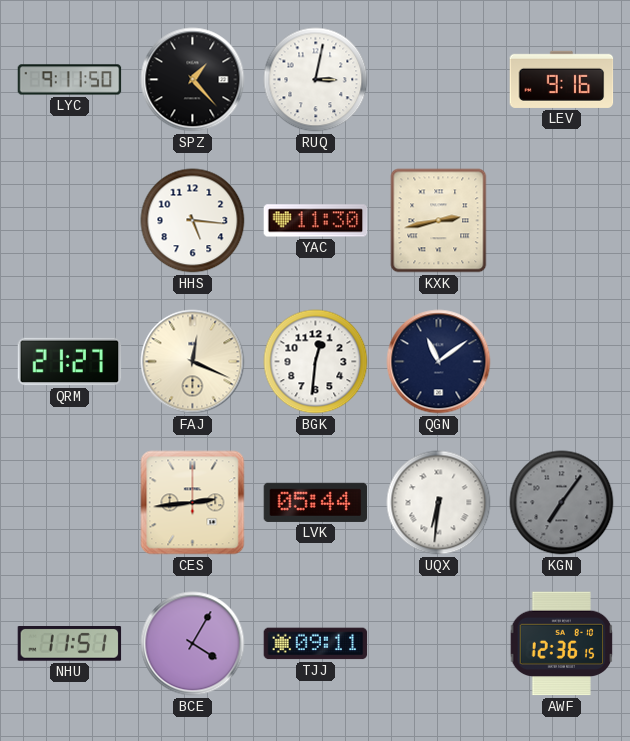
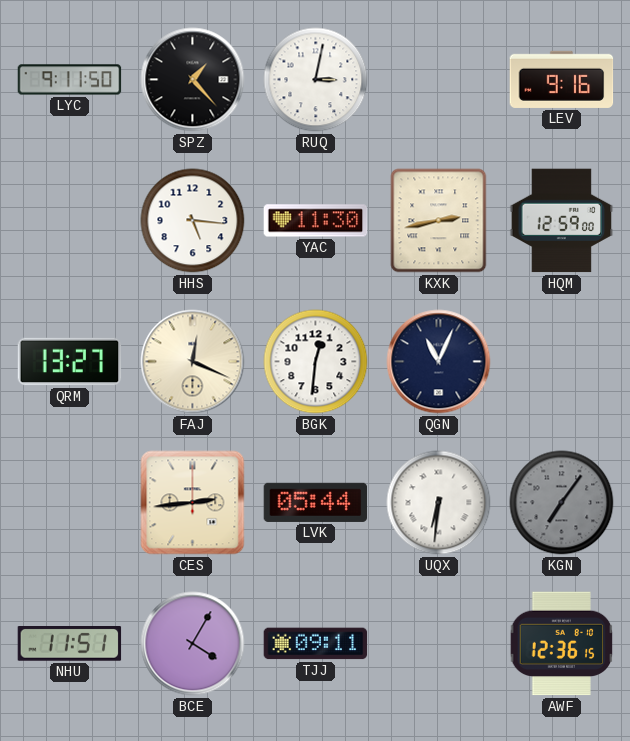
HQM: none -> 12:59
QRM: 21:27 -> 13:27
QGN: 11:09 -> 11:04
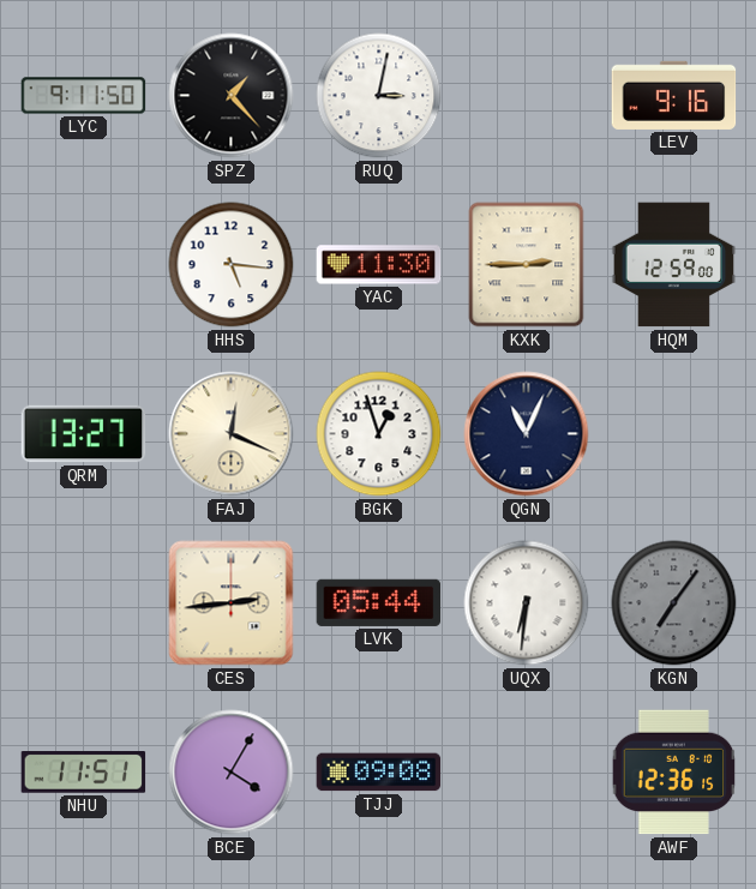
KXK: 2:43 -> 2:45
BGK: 12:31 -> 12:57
TJJ: 09:11 -> 09:08
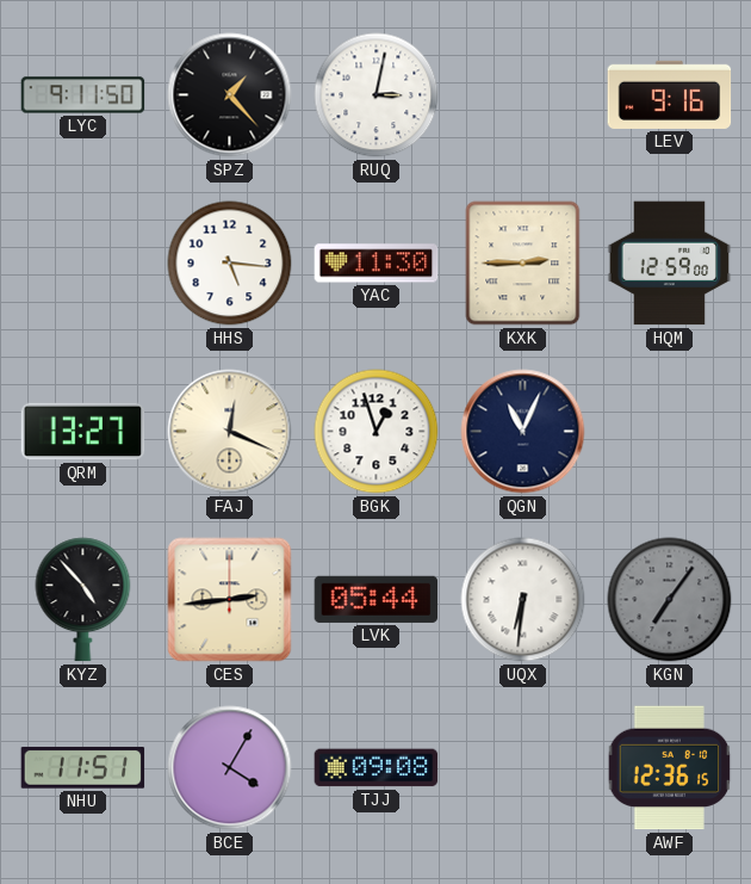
KYZ: none -> 4:53
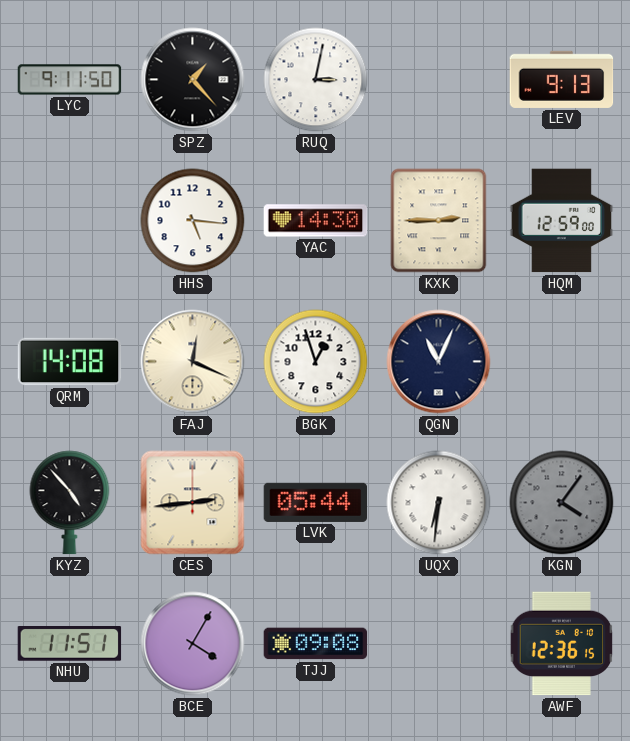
LEV: 9:16 -> 9:13
YAC: 11:30 -> 14:30
QRM: 13:27 -> 14:08
KGN: 7:06 -> 4:06
